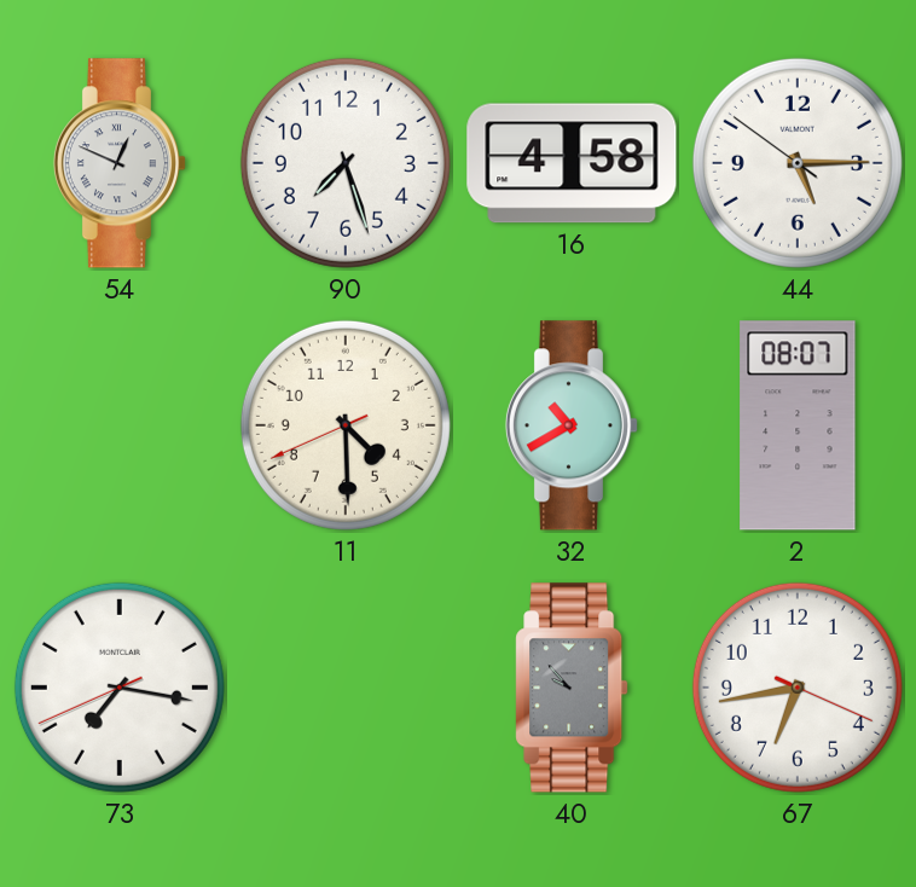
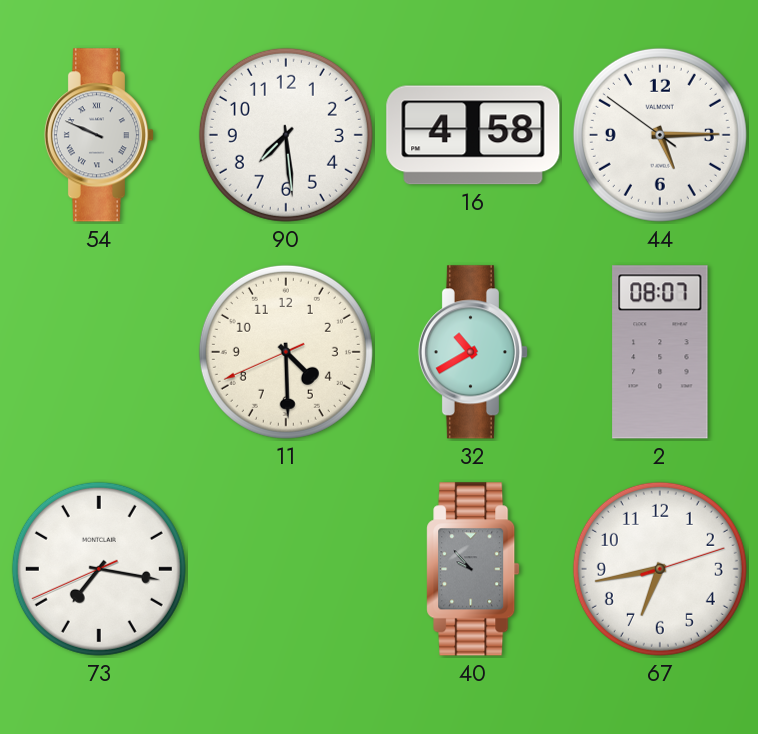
54: 12:49 -> 9:49
90: 7:27 -> 7:29
67: 6:43:19 -> 6:43:12
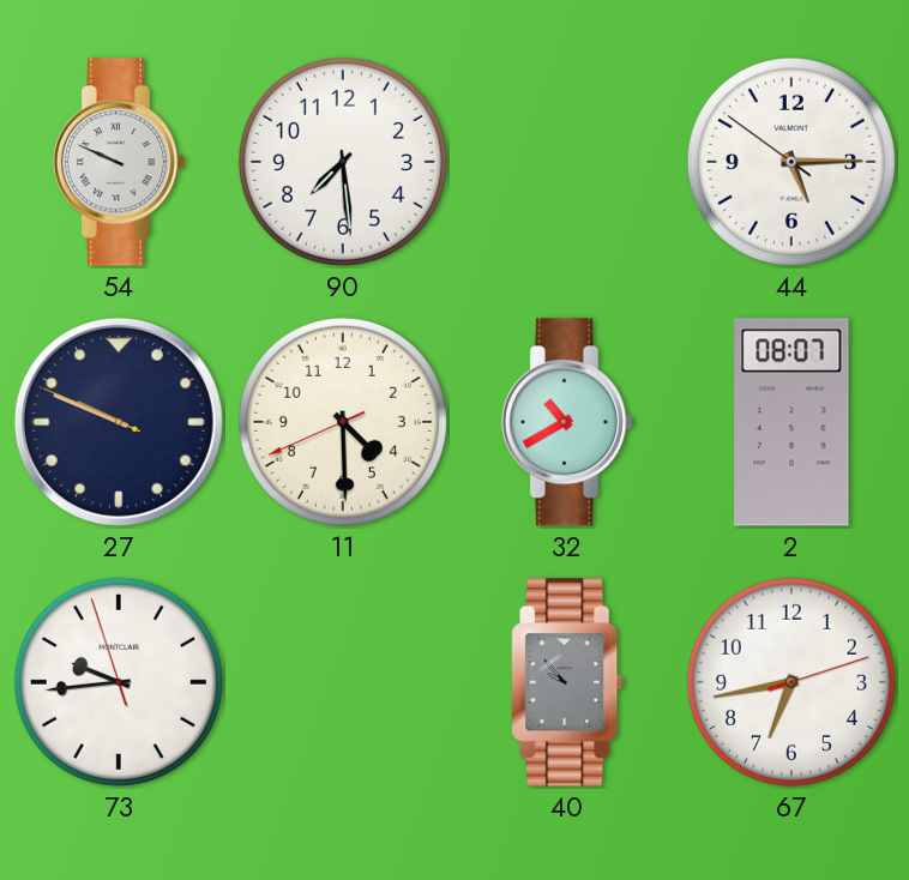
16: 4:58 -> none
27: none -> 9:48
73: 7:16 -> 9:43
